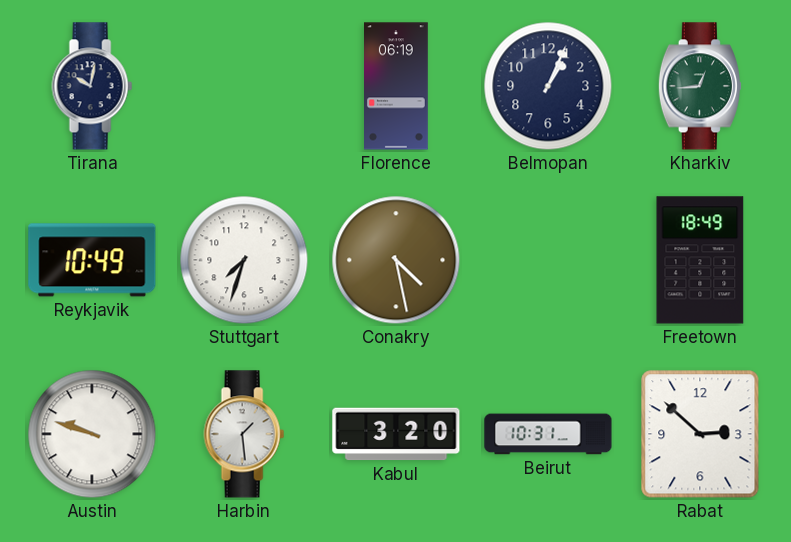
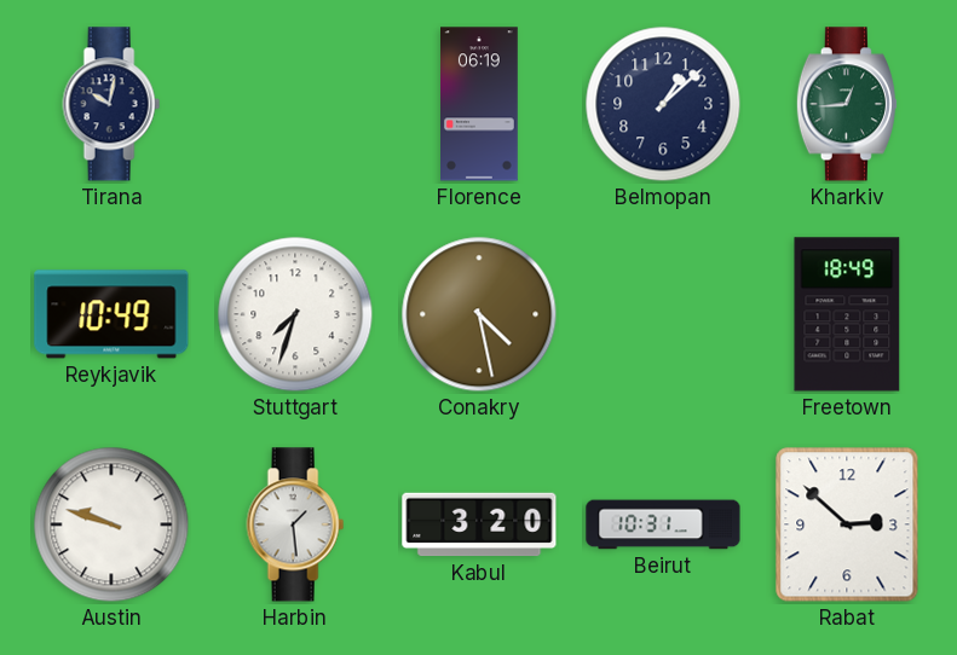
Belmopan: 1:04 -> 1:08
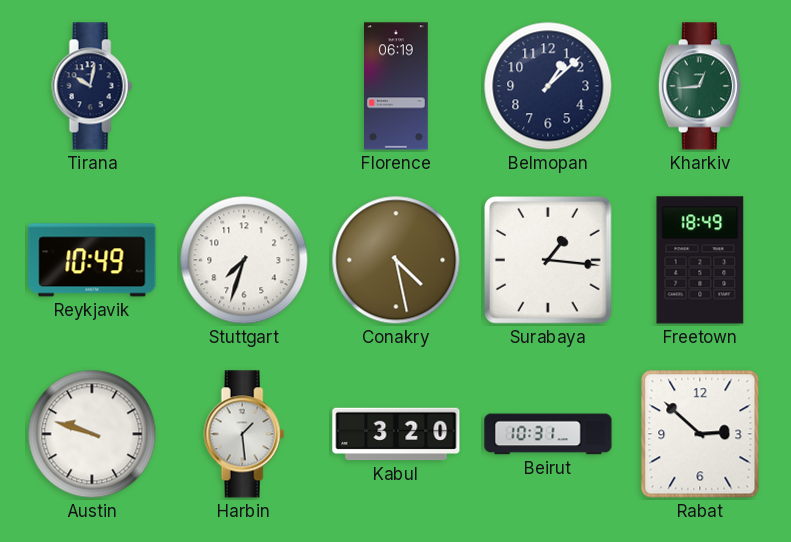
Surabaya: none -> 1:16
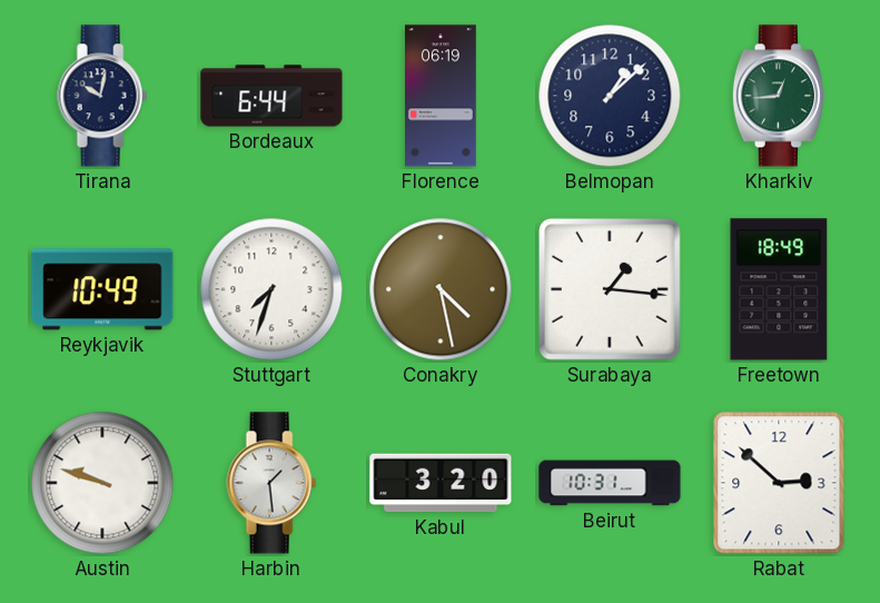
Bordeaux: none -> 6:44
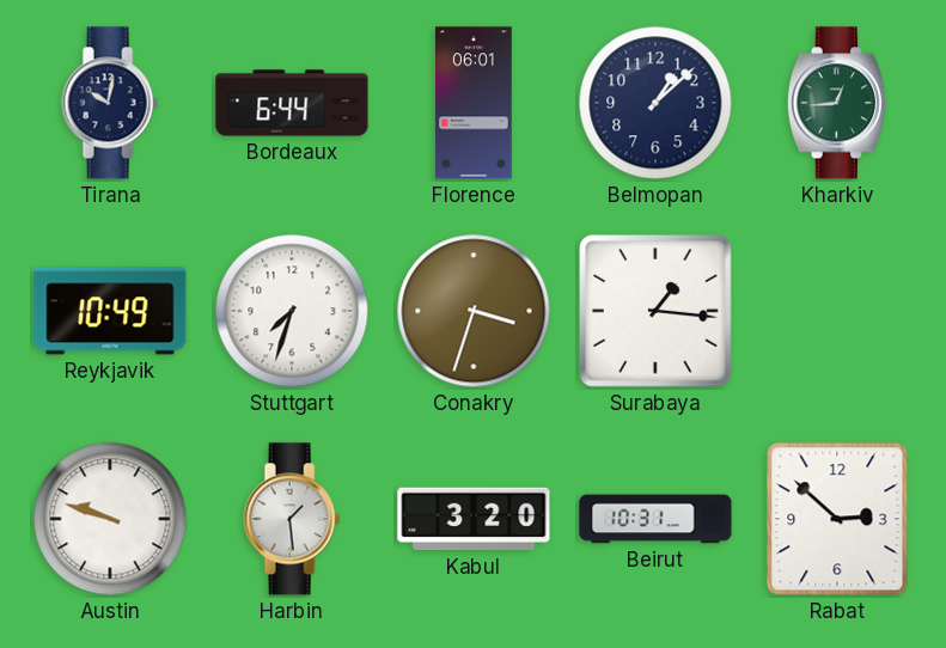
Florence: 06:19 -> 06:01
Conakry: 4:28 -> 3:33
Freetown: 18:49 -> none
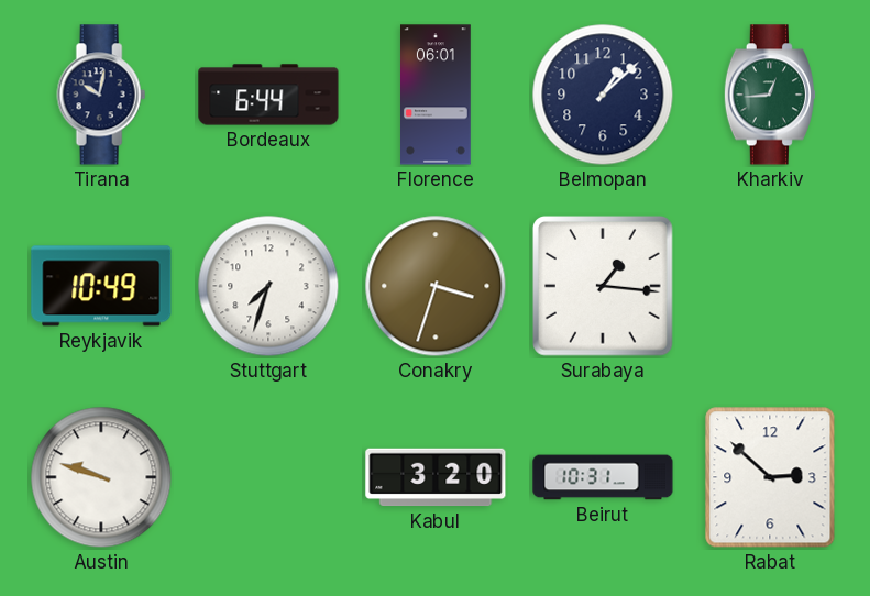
Harbin: 1:29 -> none
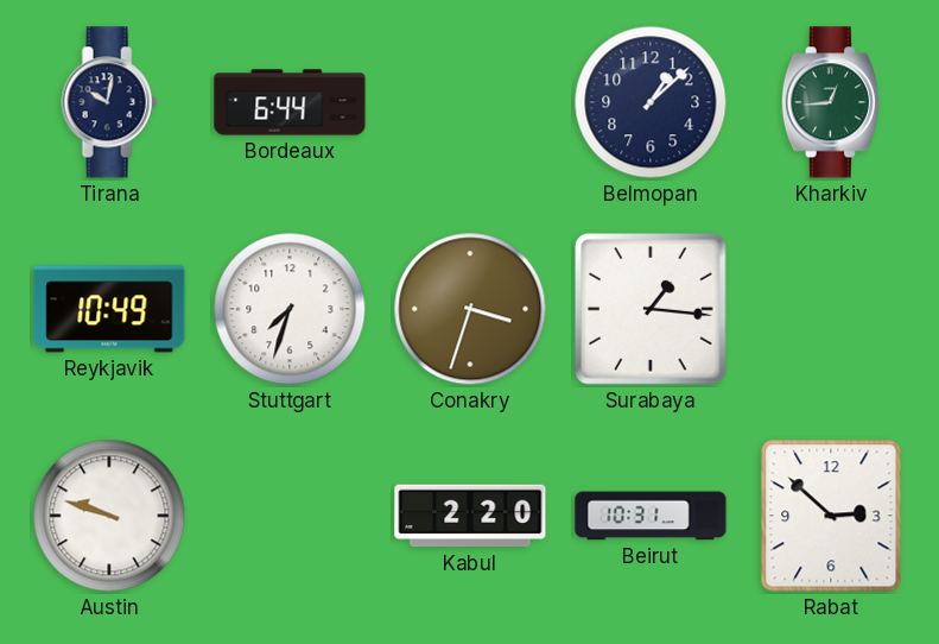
Florence: 06:01 -> none
Kabul: 3:20 -> 2:20
